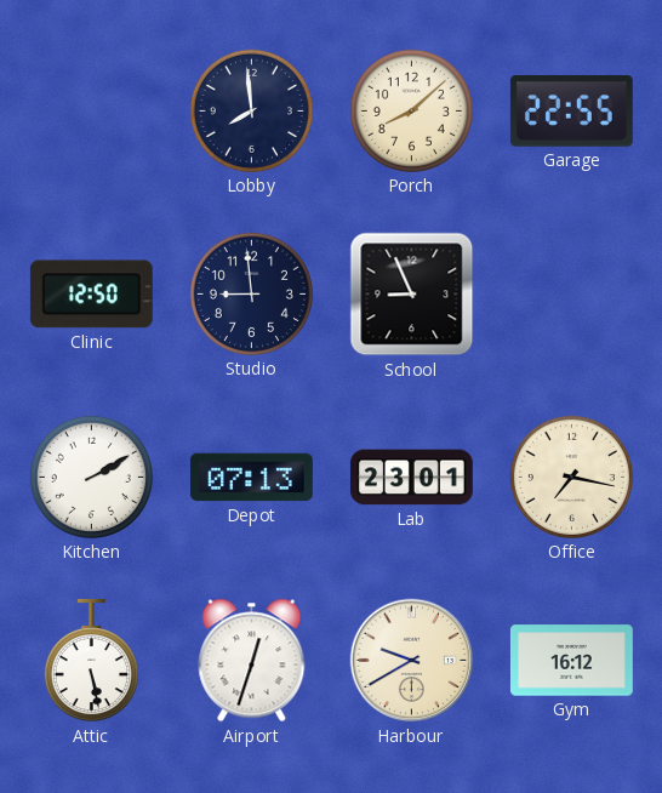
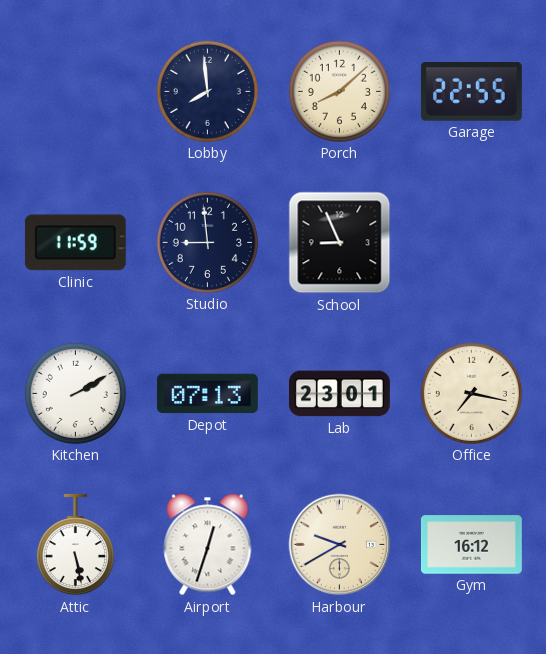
Clinic: 12:50 -> 11:59
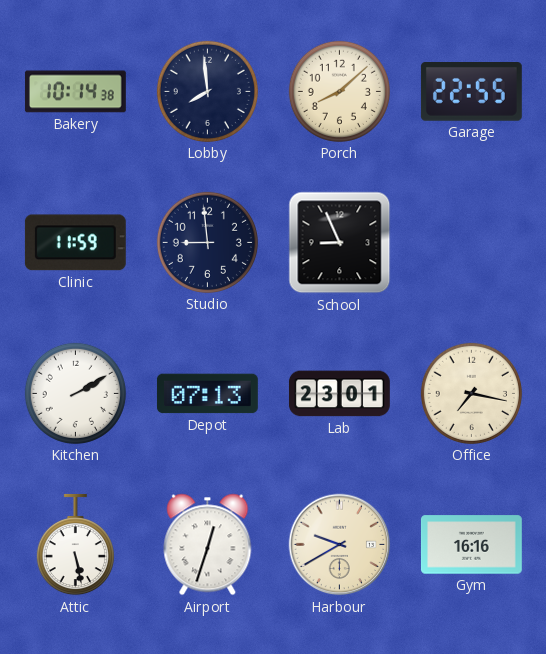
Bakery: none -> 10:14
Gym: 16:12 -> 16:16
